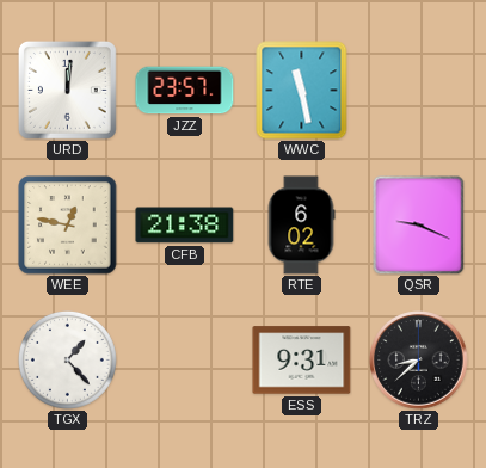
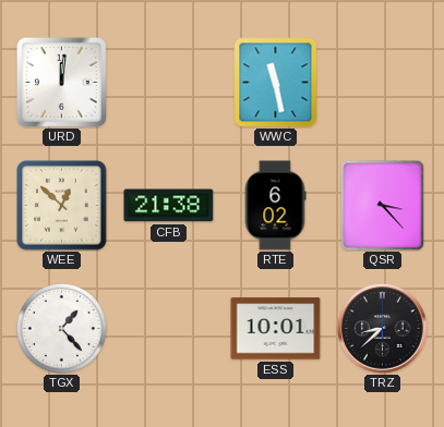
JZZ: 23:57 -> none
WEE: 12:47 -> 12:52
QSR: 9:19 -> 3:23
ESS: 9:31 -> 10:01
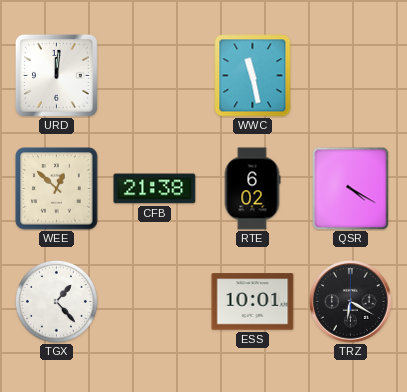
QSR: 3:23 -> 4:20
TRZ: 8:38 -> 6:20
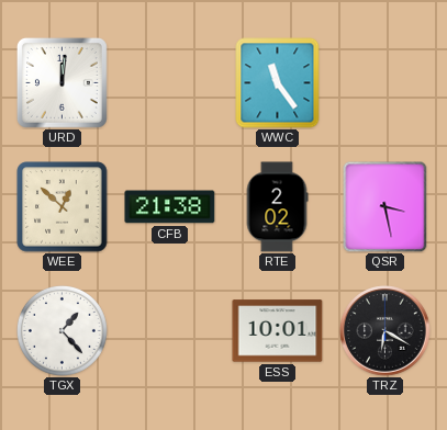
WWC: 11:28 -> 11:24
RTE: 6:02 -> 2:02
QSR: 4:20 -> 3:28
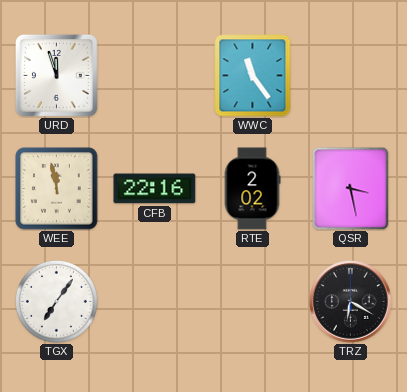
URD: 12:01 -> 11:57
WEE: 12:52 -> 11:58
CFB: 21:38 -> 22:16
TGX: 1:23 -> 7:06
ESS: 10:01 -> none
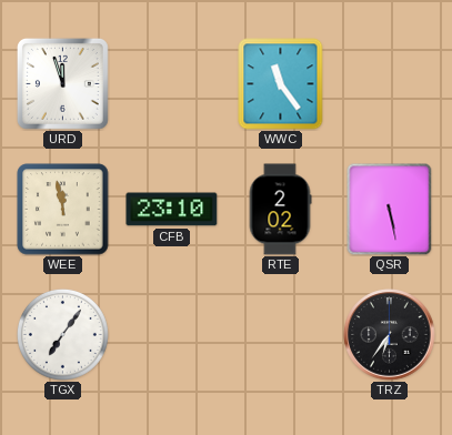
CFB: 22:16 -> 23:10
QSR: 3:28 -> 5:28
TRZ: 6:20 -> 6:36
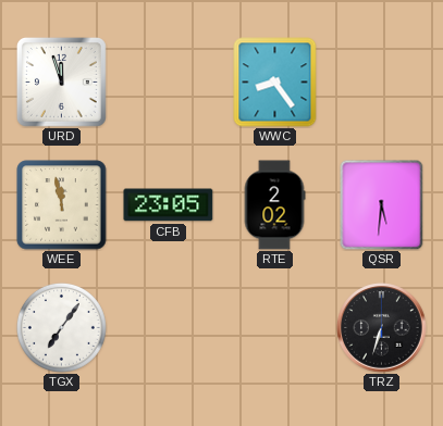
WWC: 11:24 -> 8:24
CFB: 23:10 -> 23:05
QSR: 5:28 -> 5:31
TRZ: 6:36 -> 6:33
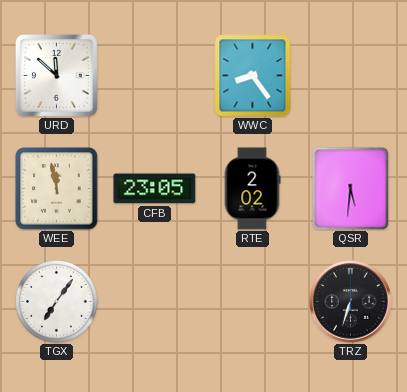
URD: 11:57 -> 11:52
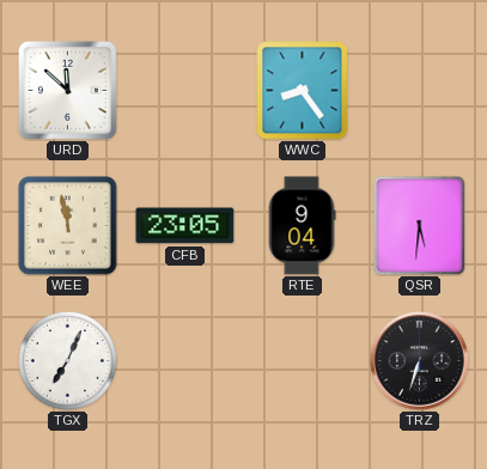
RTE: 2:02 -> 9:04
TGX: 7:06 -> 7:04
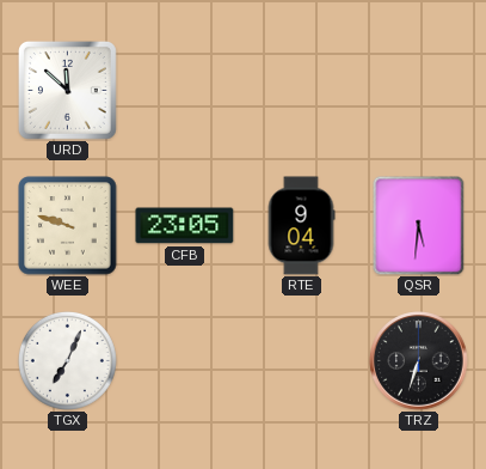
WWC: 8:24 -> none
WEE: 11:58 -> 9:48
